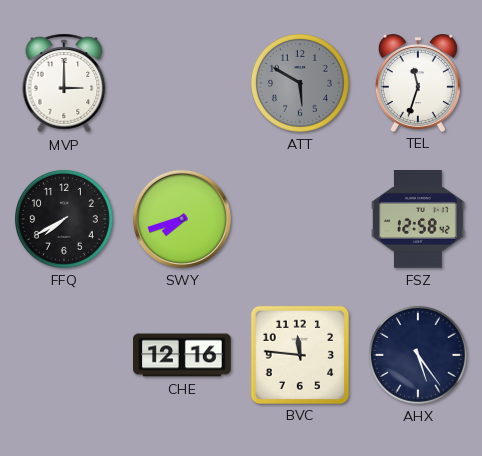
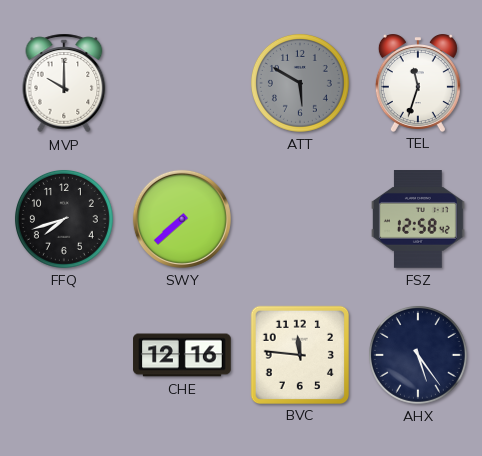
MVP: 3:00 -> 10:00
FFQ: 7:40 -> 7:42
SWY: 7:42 -> 7:38
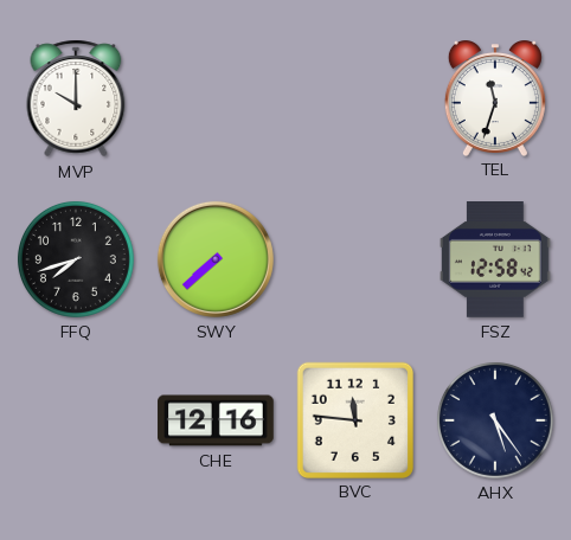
ATT: 5:50 -> none
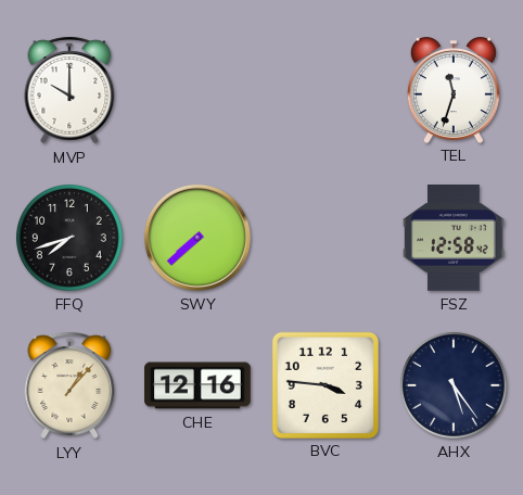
LYY: none -> 1:07
BVC: 11:46 -> 3:46
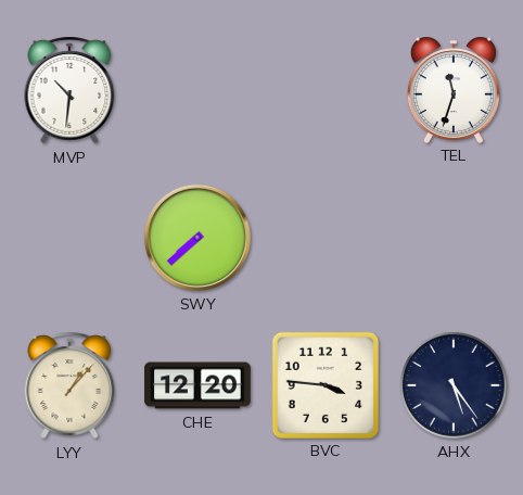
MVP: 10:00 -> 10:31
FFQ: 7:42 -> none
FSZ: 12:58 -> none
CHE: 12:16 -> 12:20
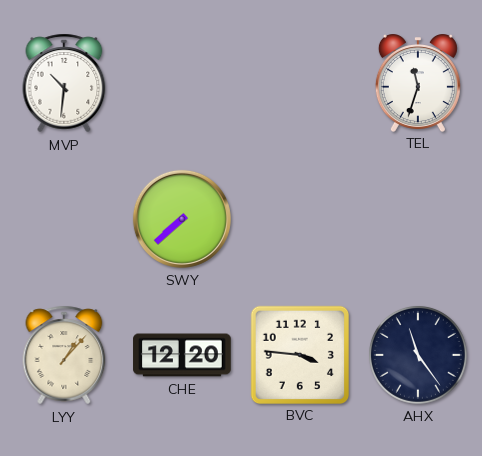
AHX: 5:24 -> 11:24
